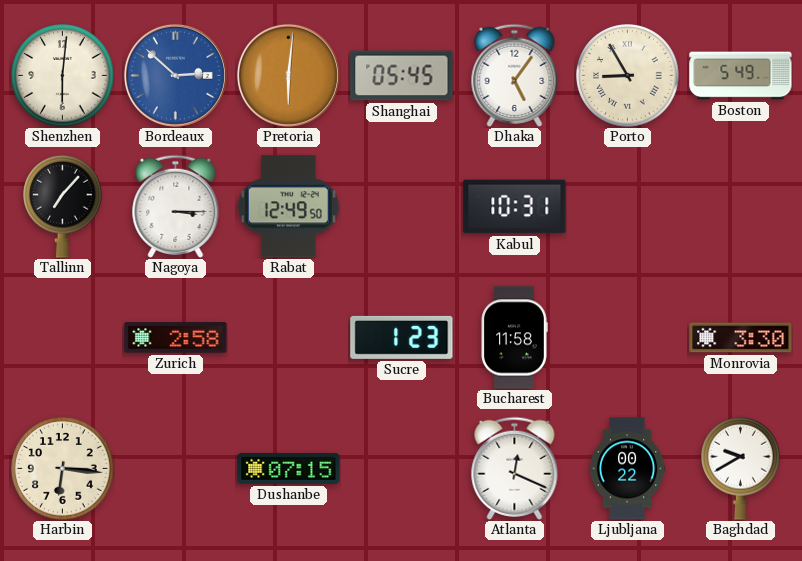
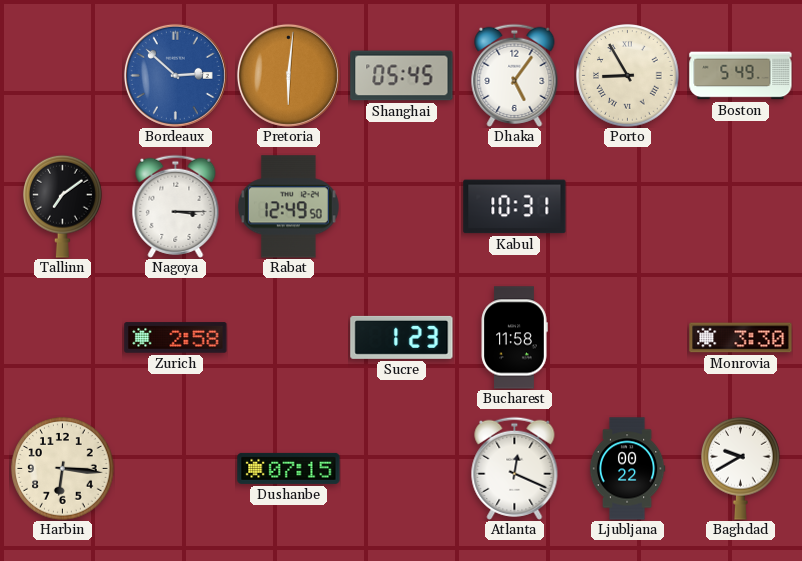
Shenzhen: 6:01 -> none
Tallinn: 7:07 -> 7:09
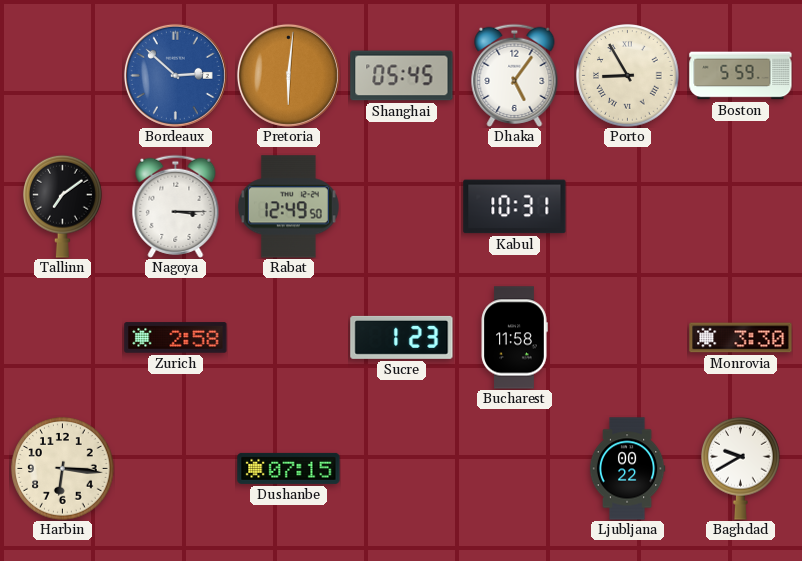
Boston: 5:49 -> 5:59
Atlanta: 12:19 -> none
